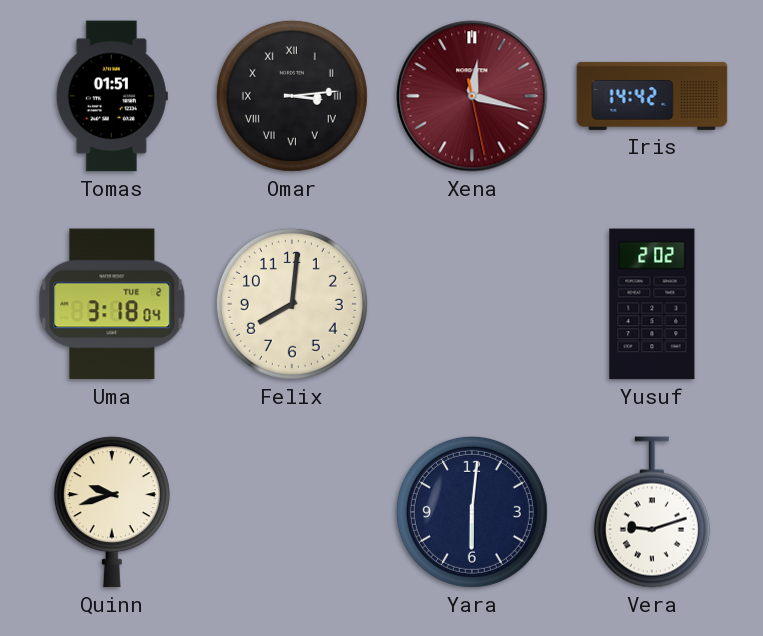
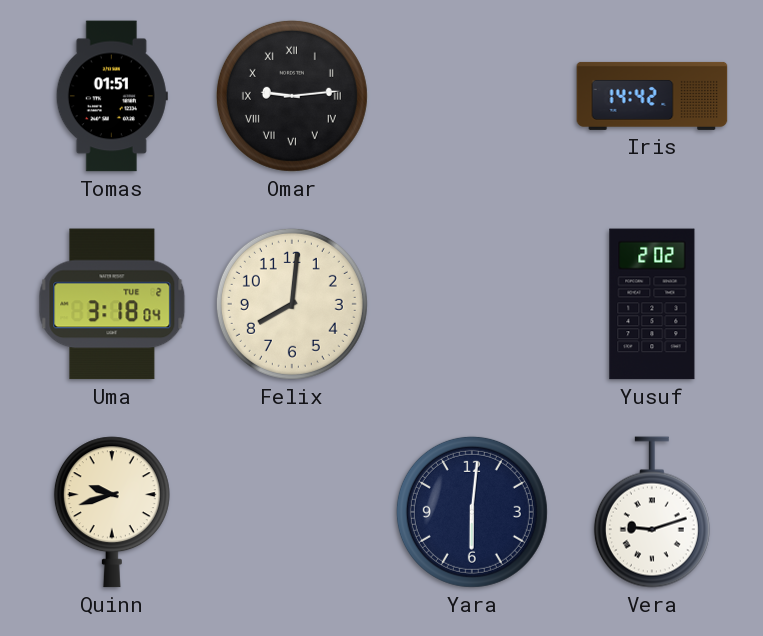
Omar: 3:14 -> 9:14
Xena: 12:17 -> none
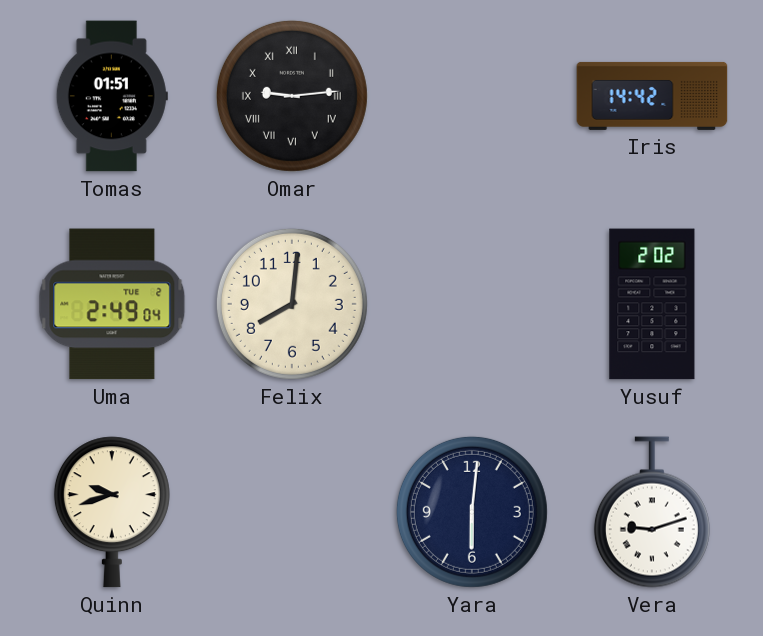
Uma: 3:18 -> 2:49
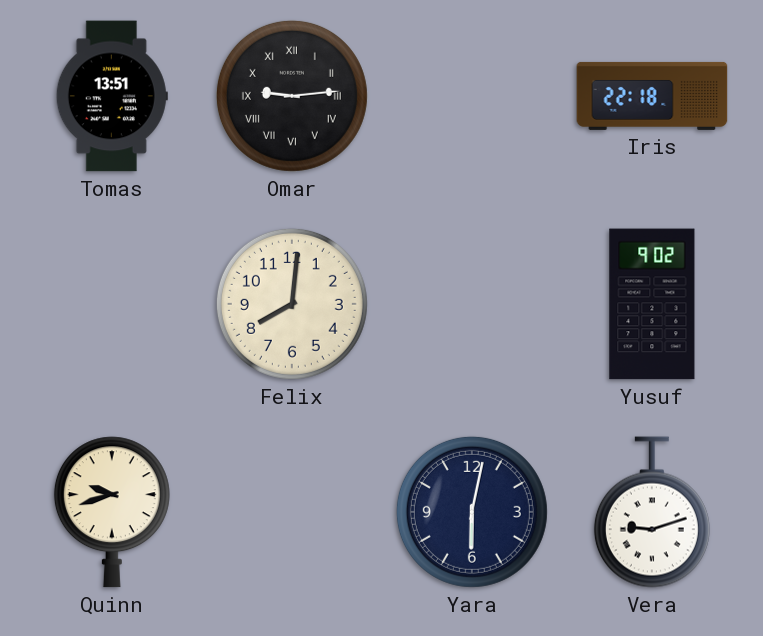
Tomas: 01:51 -> 13:51
Iris: 14:42 -> 22:18
Uma: 2:49 -> none
Yusuf: 2:02 -> 9:02
Yara: 6:01 -> 6:02
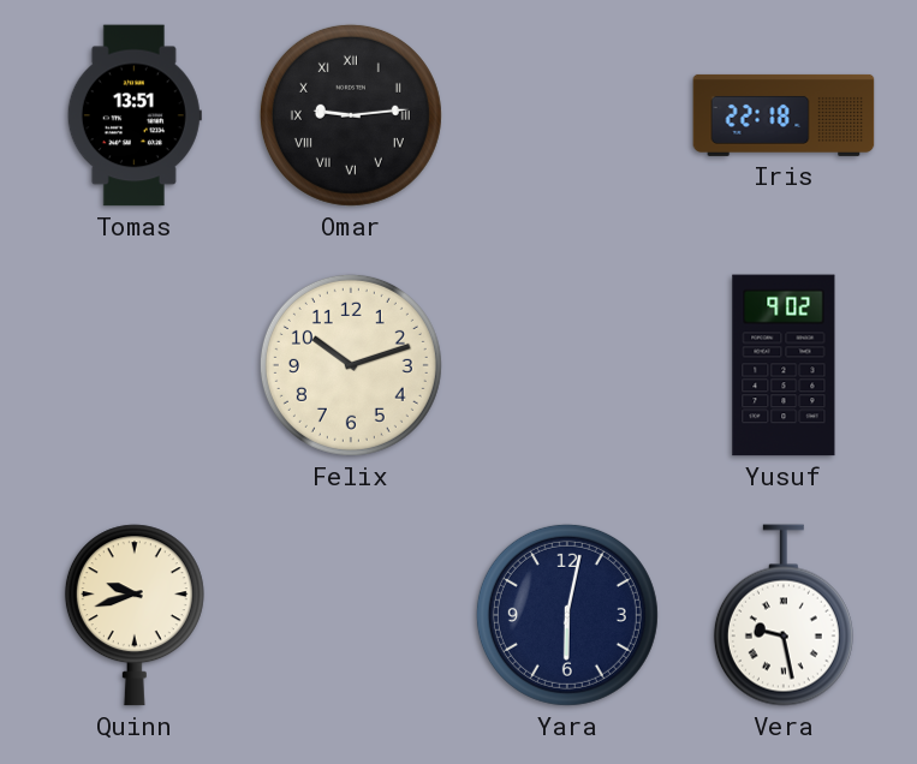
Felix: 8:01 -> 10:12
Vera: 9:12 -> 9:28
